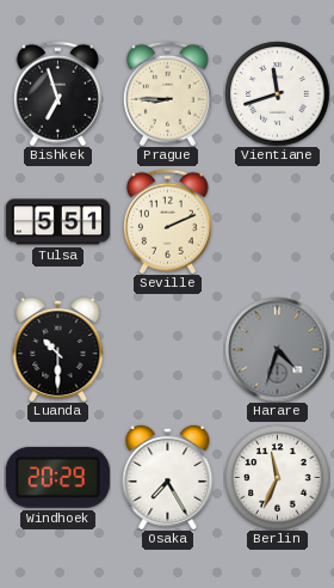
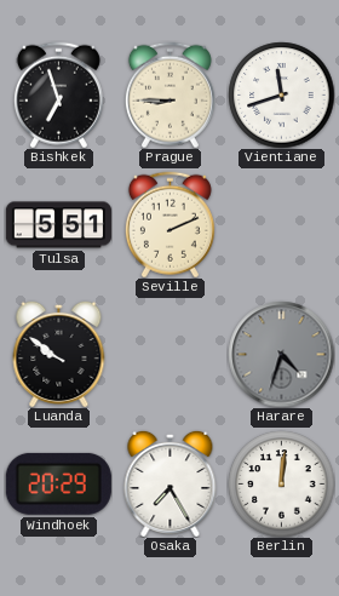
Luanda: 10:30 -> 9:51
Berlin: 11:34 -> 12:01
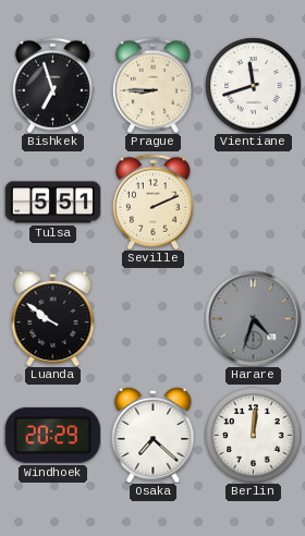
Osaka: 7:25 -> 7:22
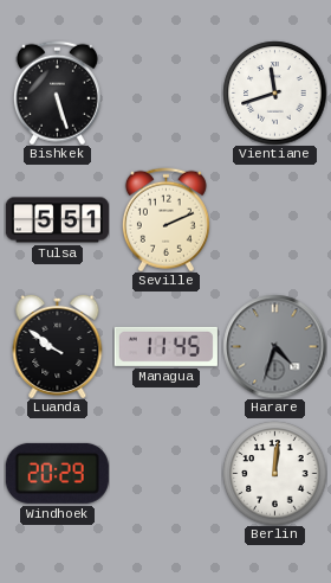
Bishkek: 6:57 -> 5:27
Prague: 8:45 -> none
Managua: none -> 11:45
Osaka: 7:22 -> none
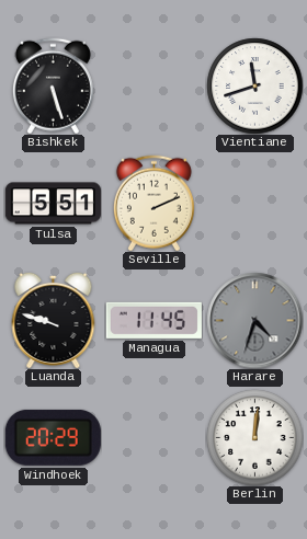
Luanda: 9:51 -> 9:48
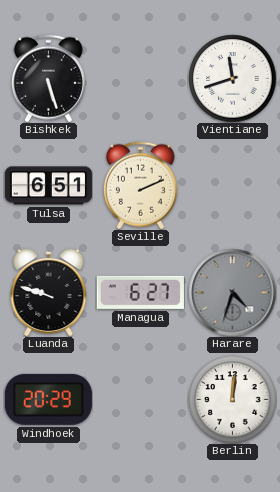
Tulsa: 5:51 -> 6:51
Managua: 11:45 -> 6:27
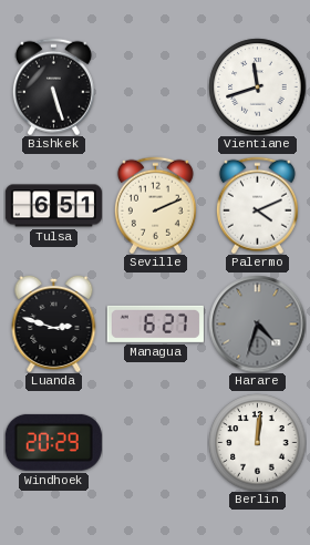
Palermo: none -> 4:11
Luanda: 9:48 -> 2:48
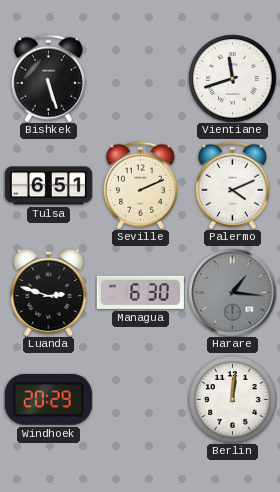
Managua: 6:27 -> 6:30
Harare: 4:33 -> 1:16
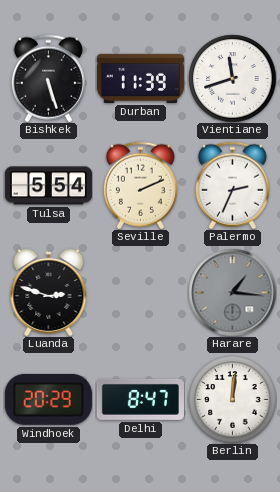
Durban: none -> 11:39
Tulsa: 6:51 -> 5:54
Palermo: 4:11 -> 2:34
Managua: 6:30 -> none
Delhi: none -> 8:47
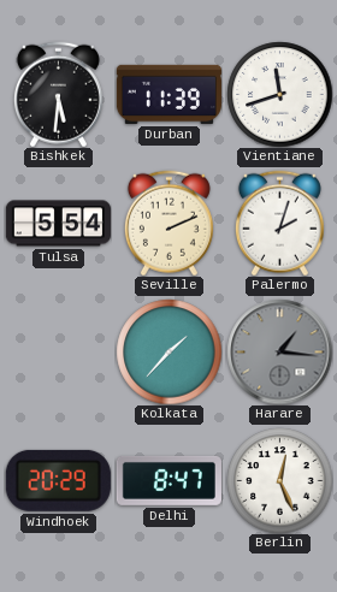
Bishkek: 5:27 -> 5:31
Palermo: 2:34 -> 2:03
Luanda: 2:48 -> none
Kolkata: none -> 1:37
Berlin: 12:01 -> 12:26
